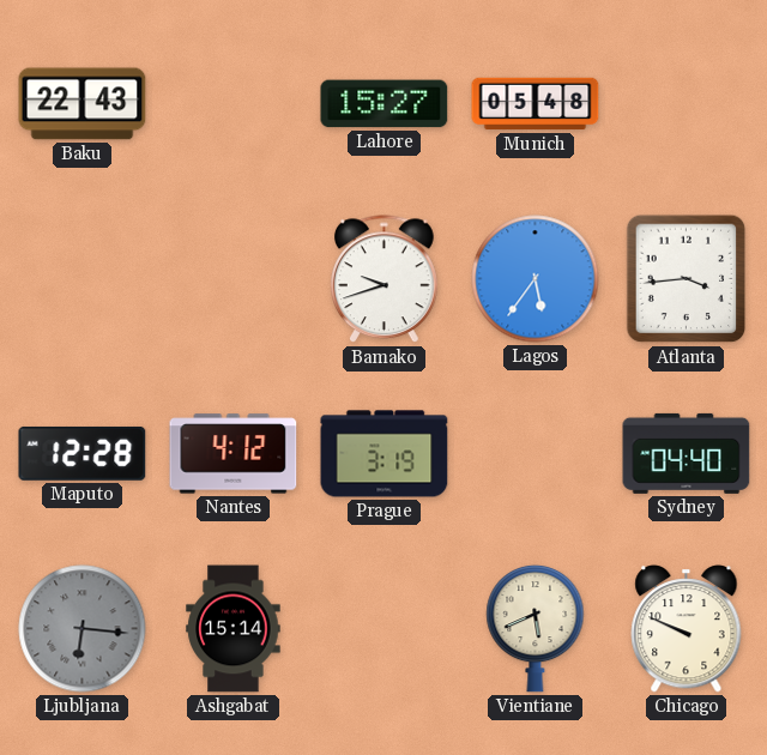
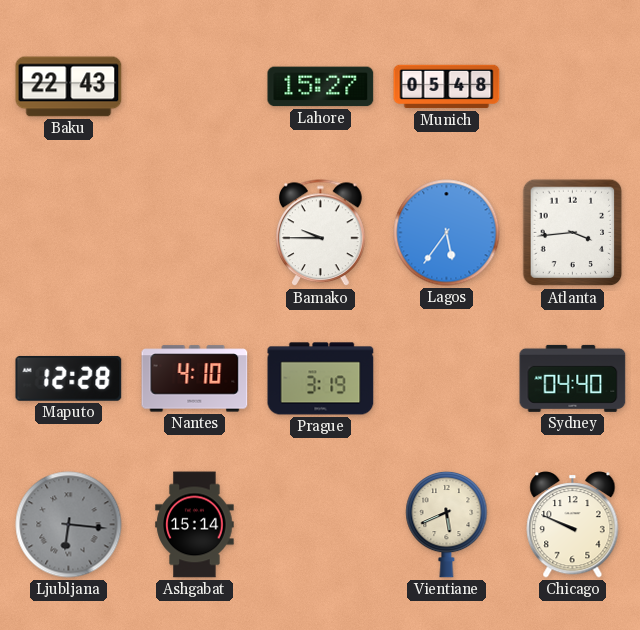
Bamako: 9:42 -> 9:45
Nantes: 4:12 -> 4:10
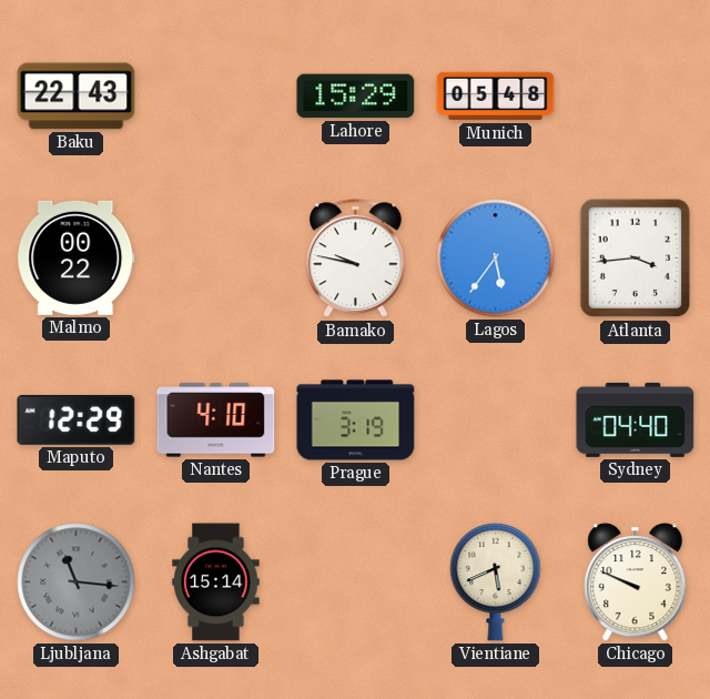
Lahore: 15:27 -> 15:29
Malmo: none -> 00:22
Bamako: 9:45 -> 9:47
Maputo: 12:28 -> 12:29
Ljubljana: 6:16 -> 11:16
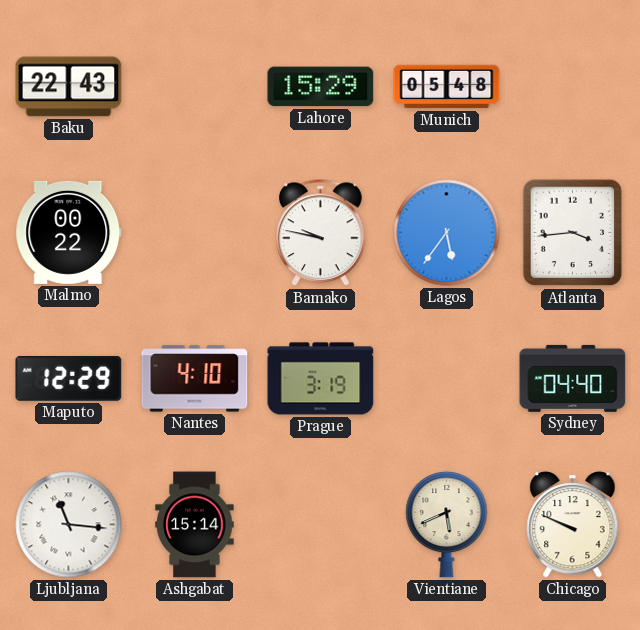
Ljubljana dial: grey -> white
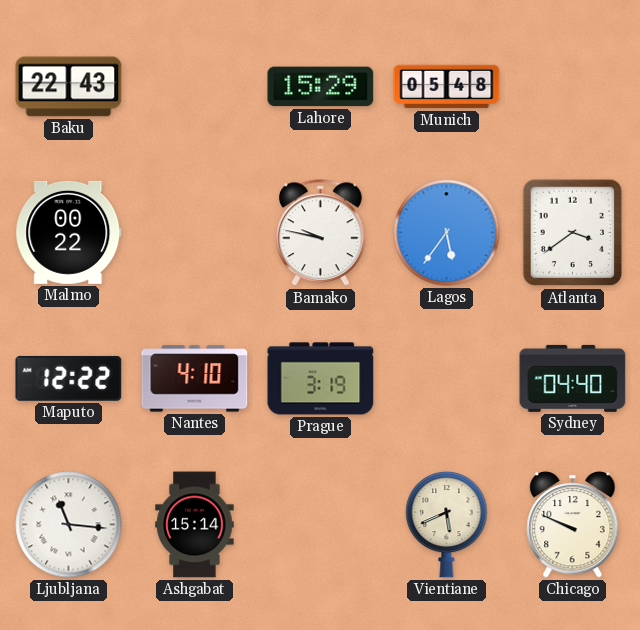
Atlanta: 3:44 -> 3:39
Maputo: 12:29 -> 12:22
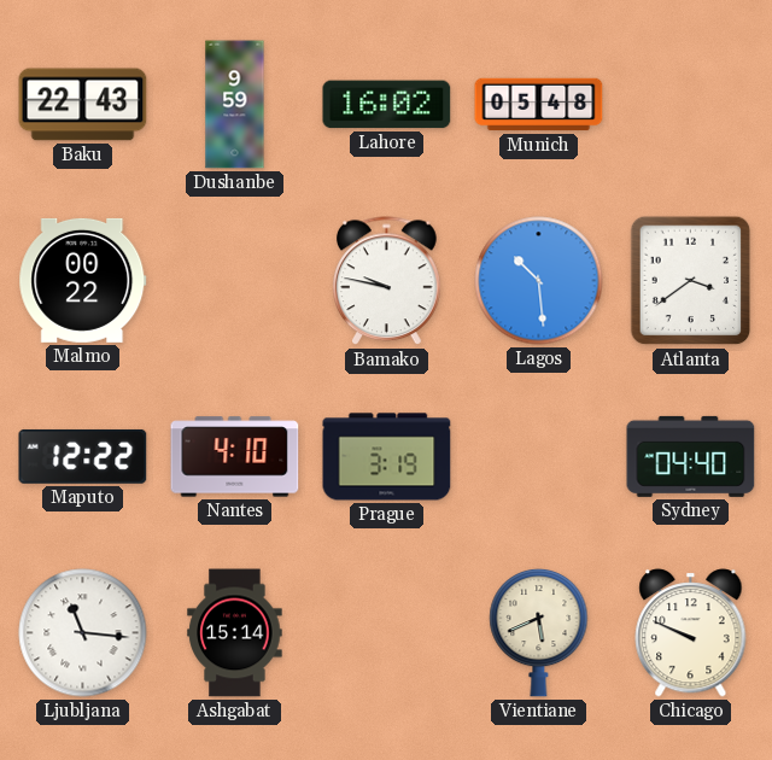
Dushanbe: none -> 9:59
Lahore: 15:29 -> 16:02
Lagos: 5:36 -> 10:29
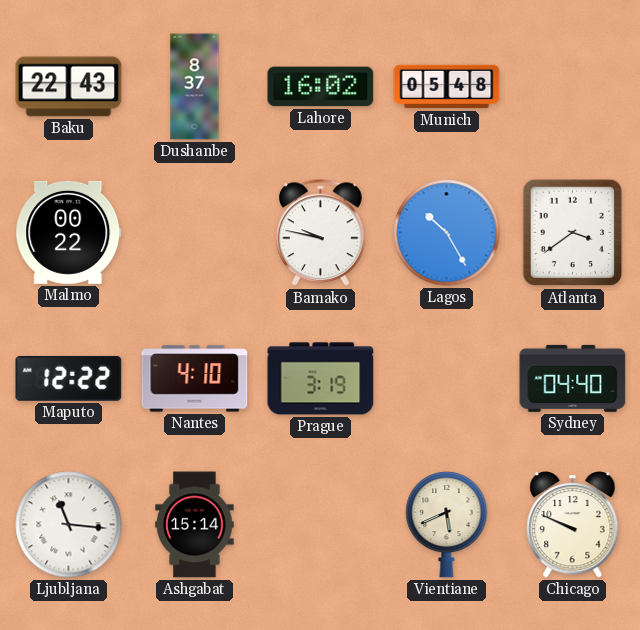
Dushanbe: 9:59 -> 8:37
Lagos: 10:29 -> 10:25
